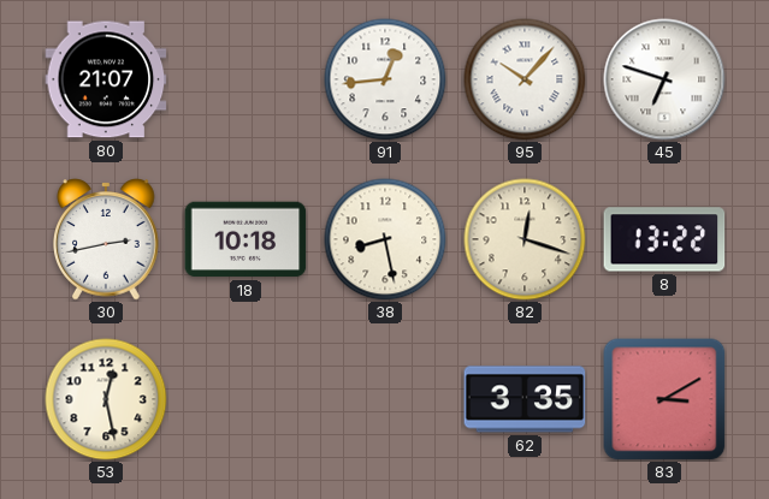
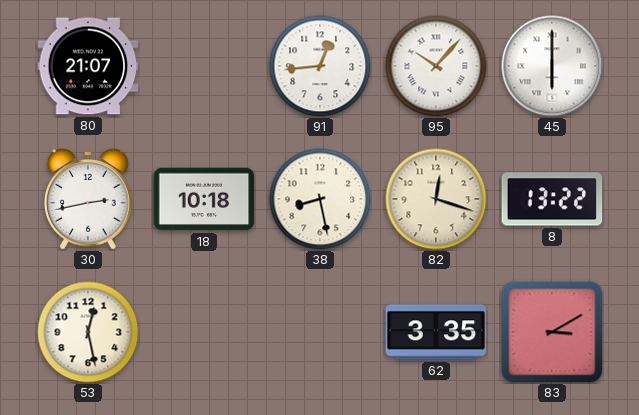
45: 6:48 -> 6:00
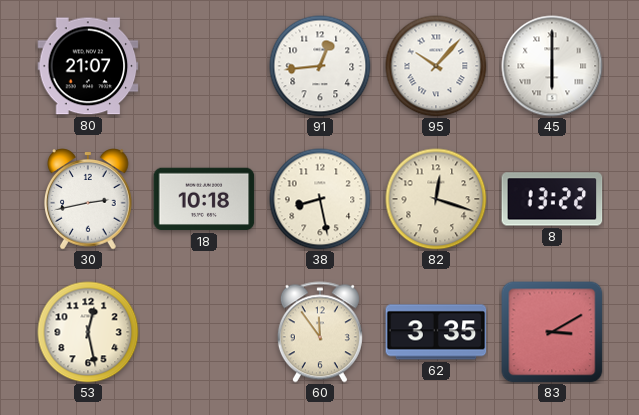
60: none -> 11:54
